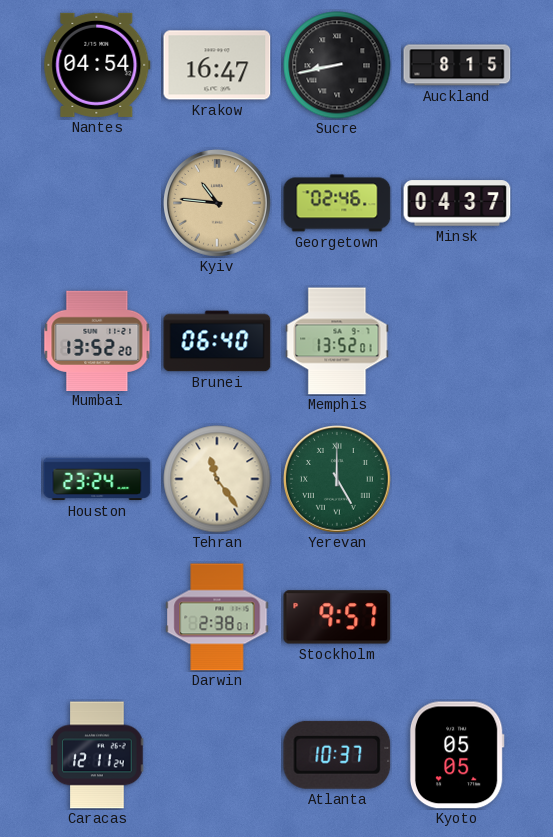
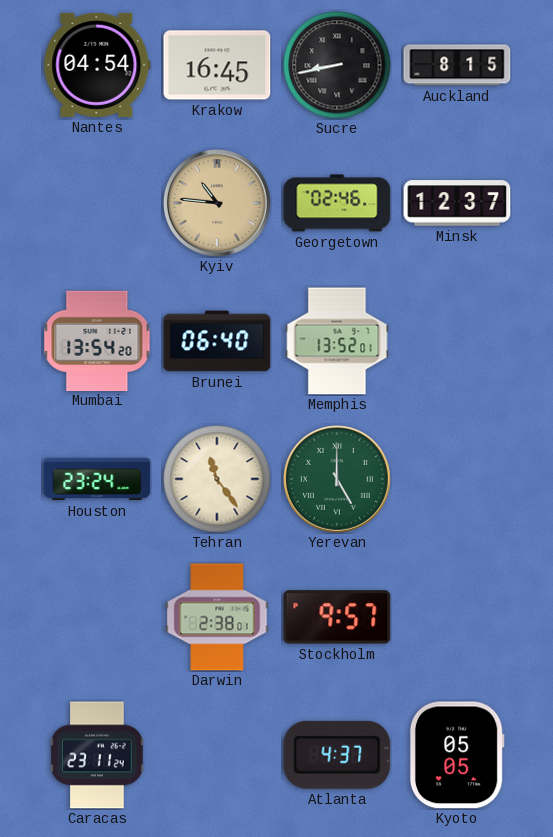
Krakow: 16:47 -> 16:45
Minsk: 04:37 -> 12:37
Mumbai: 13:52 -> 13:54
Caracas: 12:11 -> 23:11
Atlanta: 10:37 -> 4:37
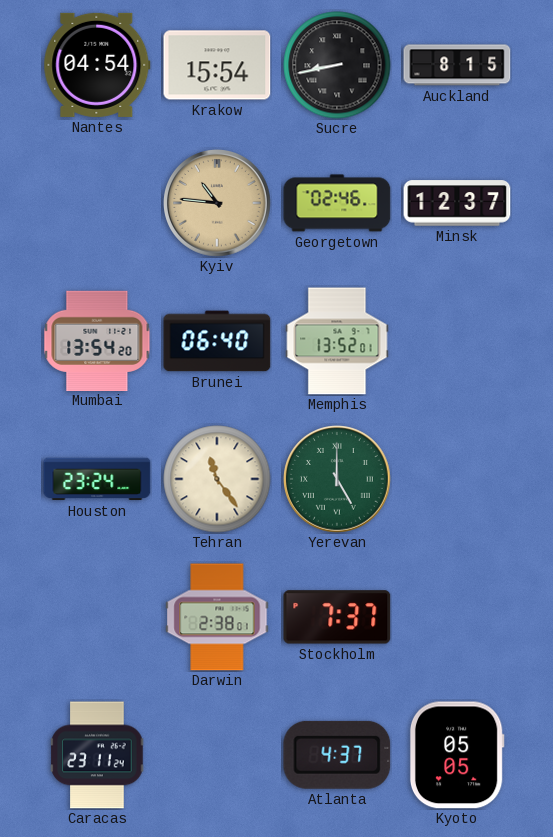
Krakow: 16:45 -> 15:54
Stockholm: 9:57 -> 7:37
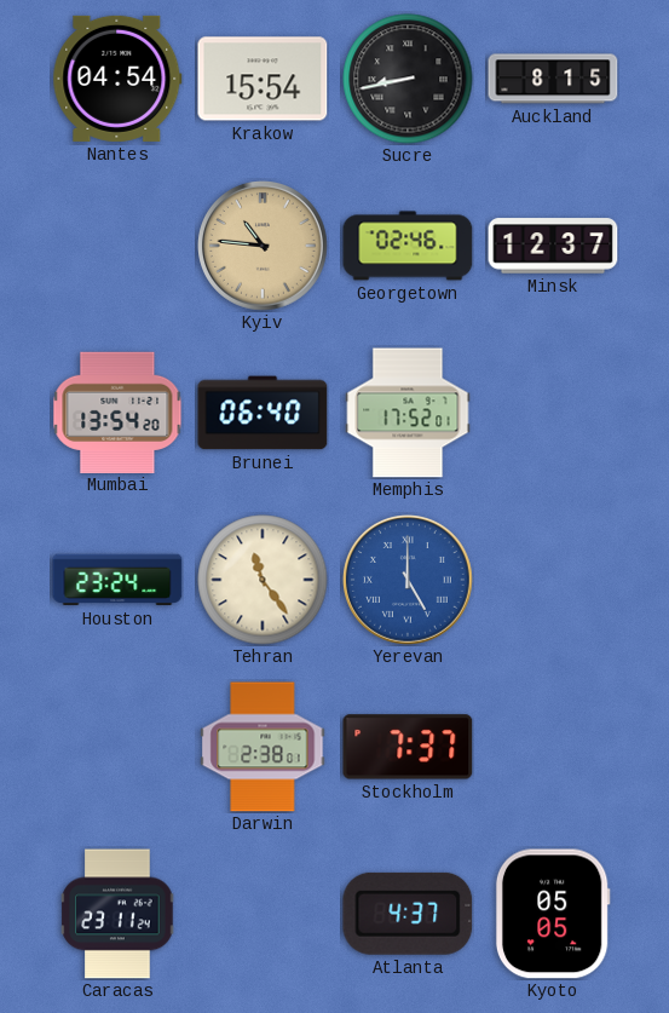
Memphis: 13:52 -> 17:52
Yerevan dial: green -> blue
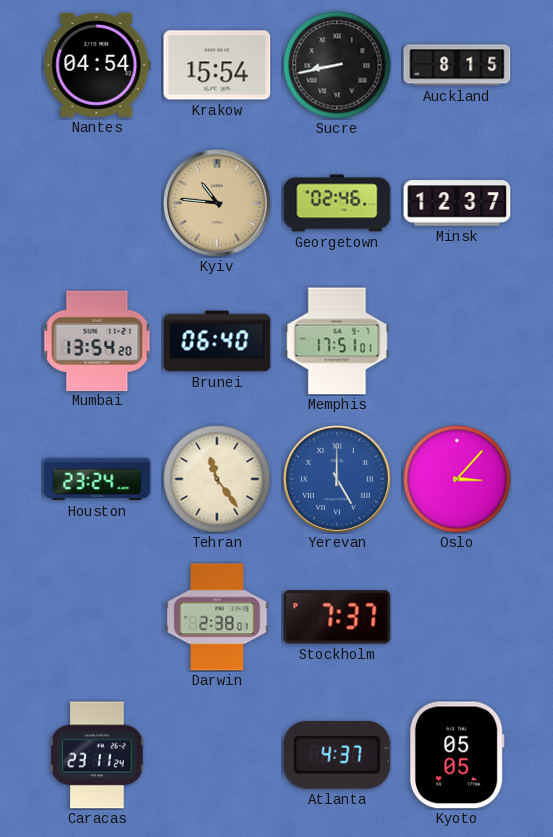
Memphis: 17:52 -> 17:51
Oslo: none -> 3:07
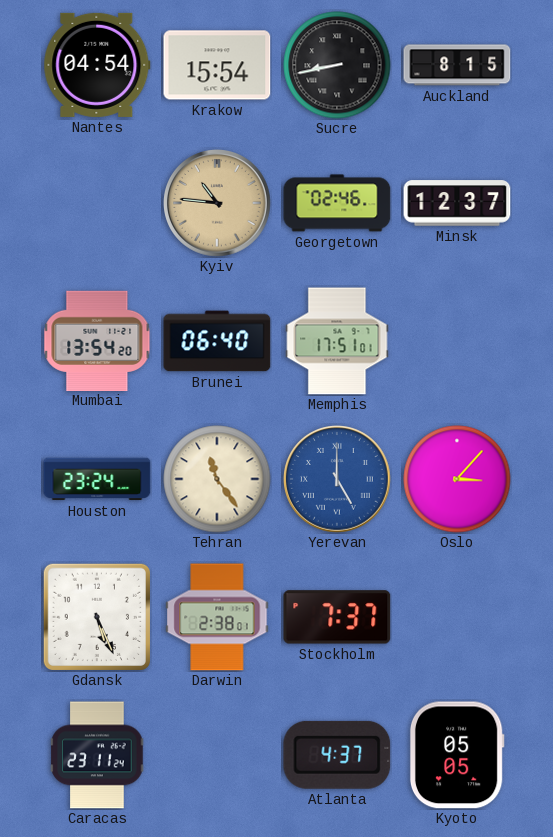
Gdansk: none -> 5:26
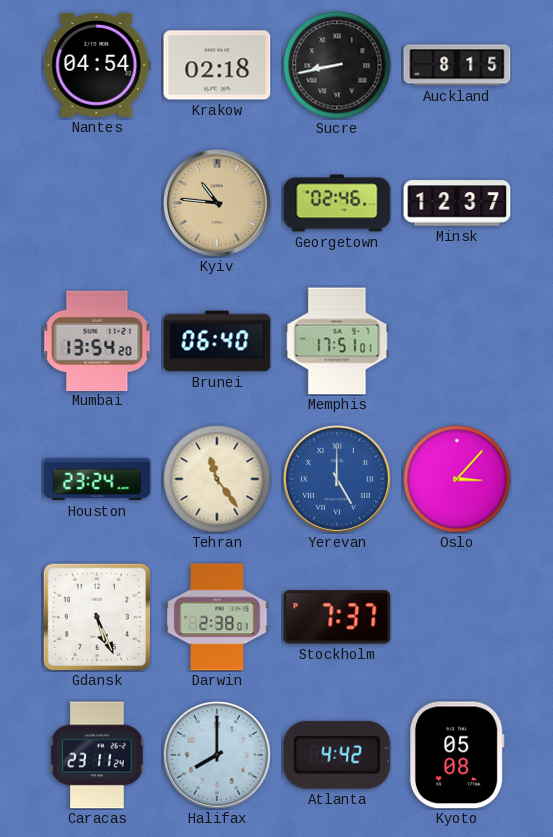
Krakow: 15:54 -> 02:18
Halifax: none -> 8:00
Atlanta: 4:37 -> 4:42
Kyoto: 05:05 -> 05:08
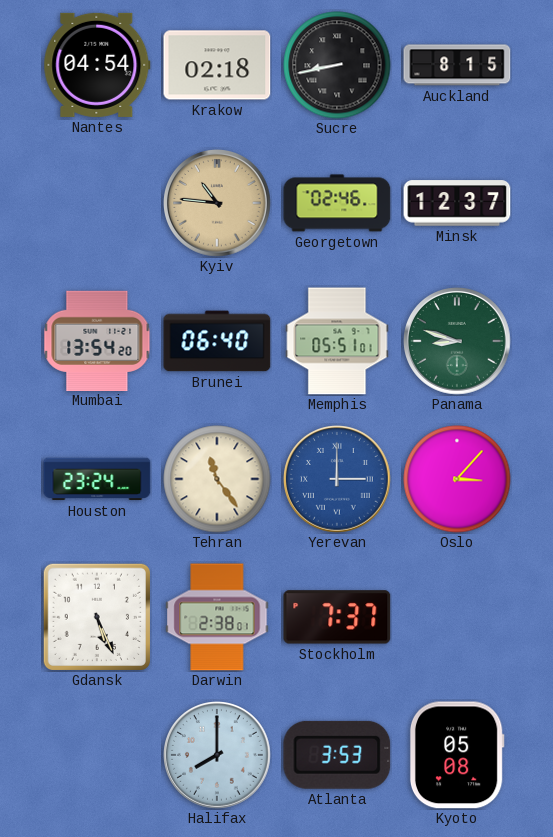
Memphis: 17:51 -> 05:51
Panama: none -> 8:48
Yerevan: 5:00 -> 3:00
Caracas: 23:11 -> none
Atlanta: 4:42 -> 3:53
